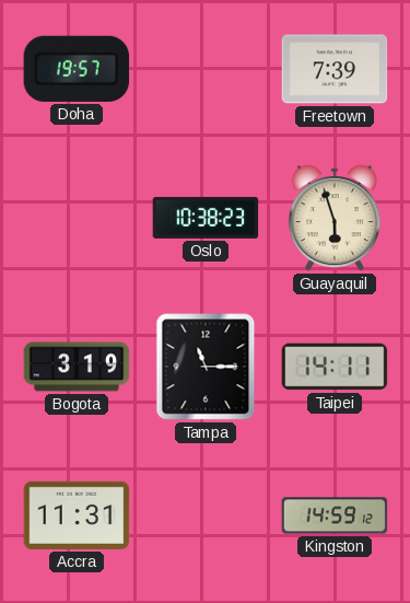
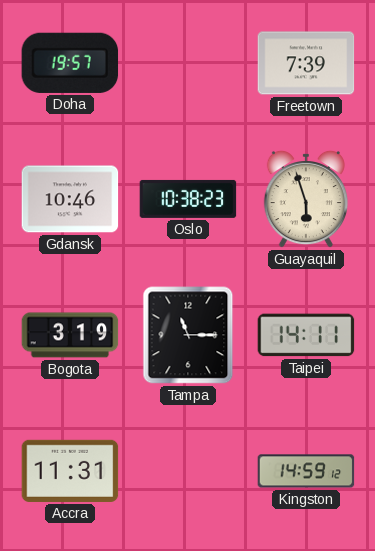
Gdansk: none -> 10:46
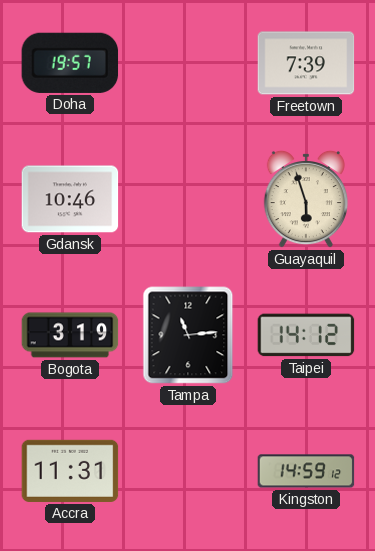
Oslo: 10:38 -> none
Tampa: 11:15 -> 11:14
Taipei: 14:11 -> 14:12
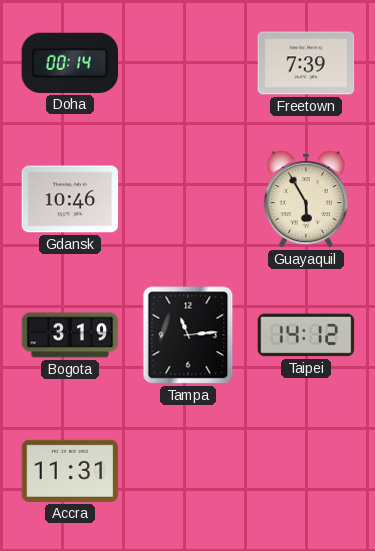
Doha: 19:57 -> 00:14
Guayaquil: 5:57 -> 5:55
Kingston: 14:59 -> none
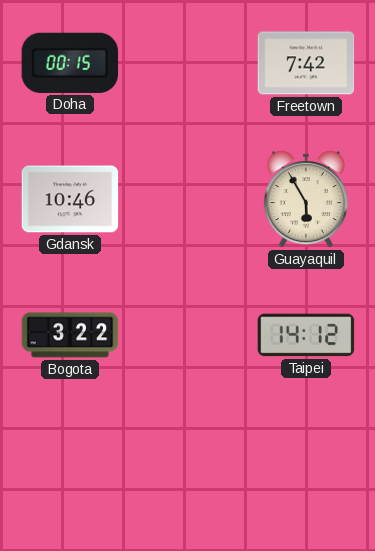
Doha: 00:14 -> 00:15
Freetown: 7:39 -> 7:42
Bogota: 3:19 -> 3:22
Tampa: 11:14 -> none
Accra: 11:31 -> none
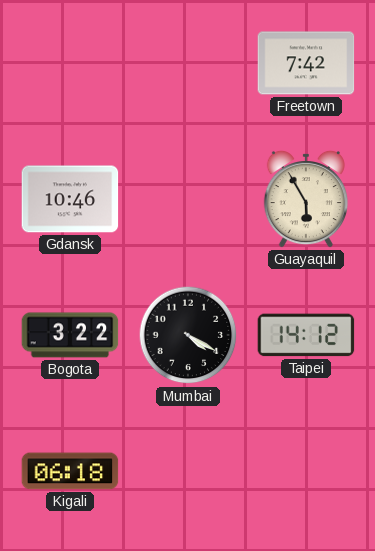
Doha: 00:15 -> none
Mumbai: none -> 4:20
Kigali: none -> 06:18
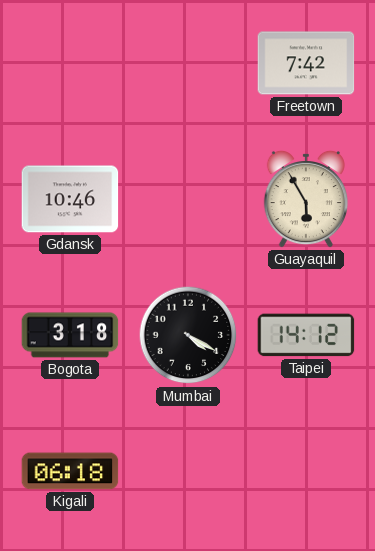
Bogota: 3:22 -> 3:18
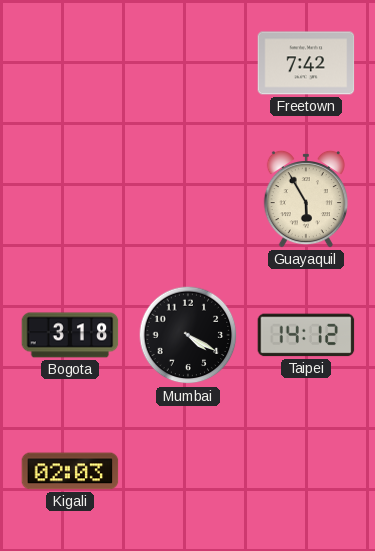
Gdansk: 10:46 -> none
Kigali: 06:18 -> 02:03
